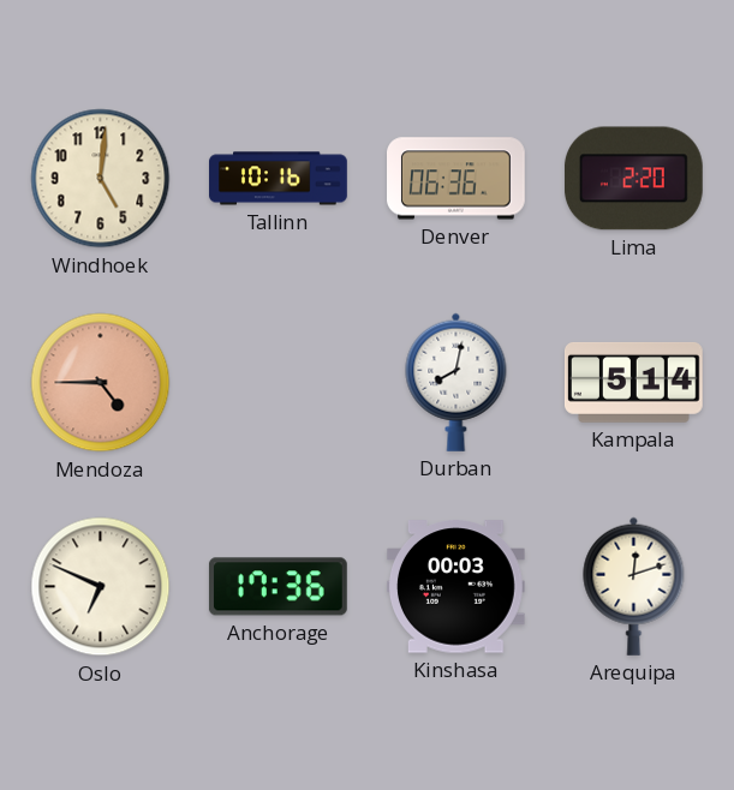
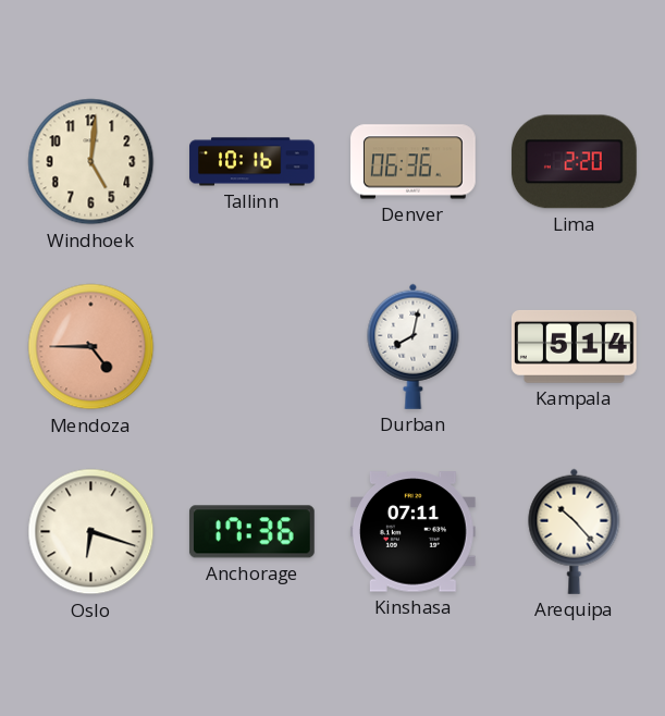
Oslo: 6:49 -> 6:18
Kinshasa: 00:03 -> 07:11
Arequipa: 12:12 -> 10:23
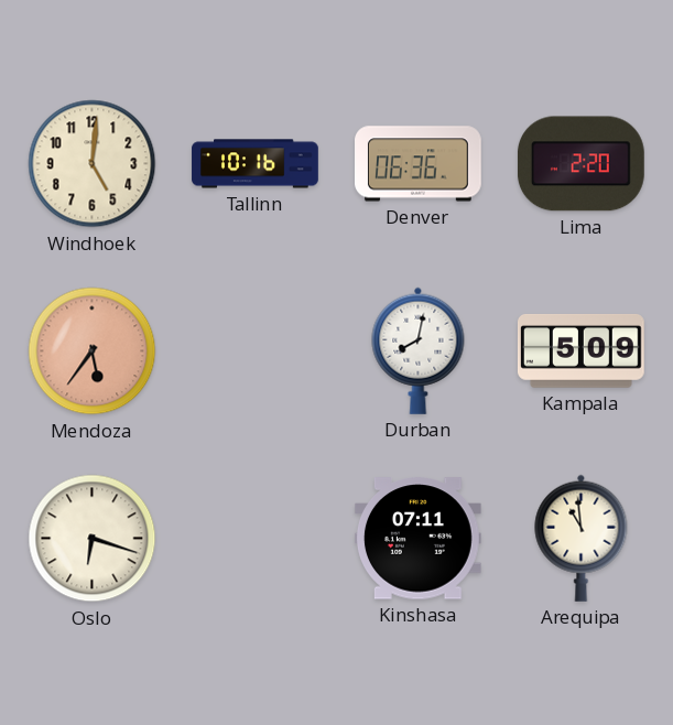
Mendoza: 4:45 -> 5:36
Kampala: 5:14 -> 5:09
Anchorage: 17:36 -> none
Arequipa: 10:23 -> 10:59
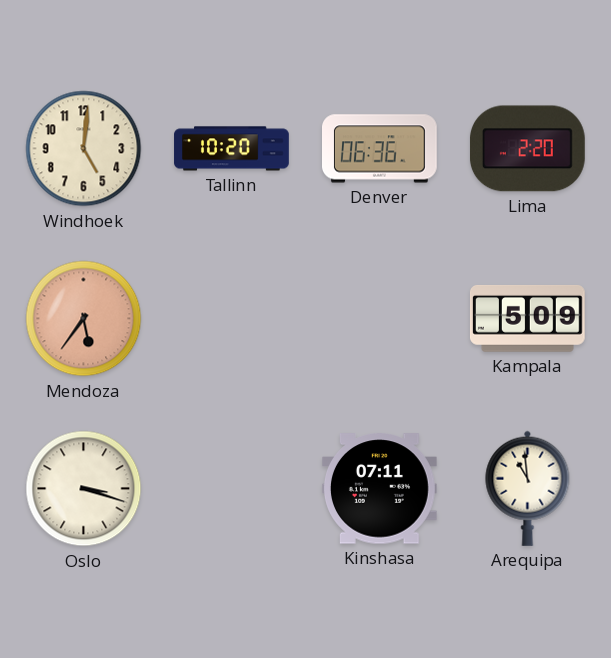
Tallinn: 10:16 -> 10:20
Durban: 8:02 -> none
Oslo: 6:18 -> 3:18
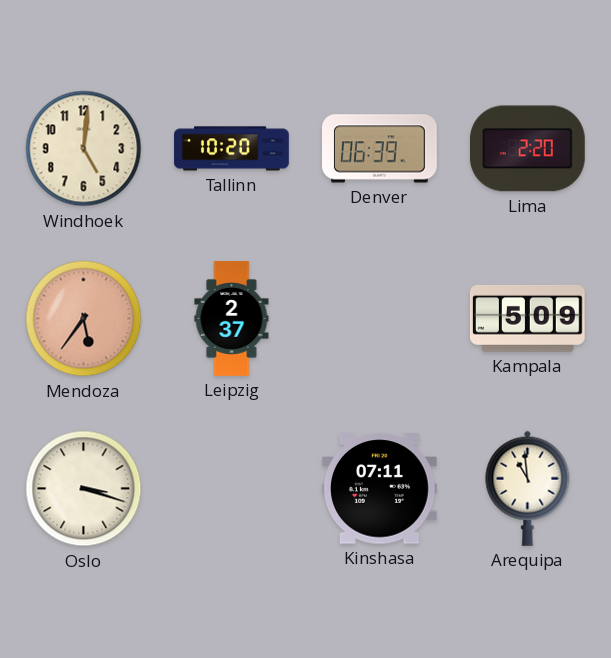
Denver: 06:36 -> 06:39
Leipzig: none -> 2:37
